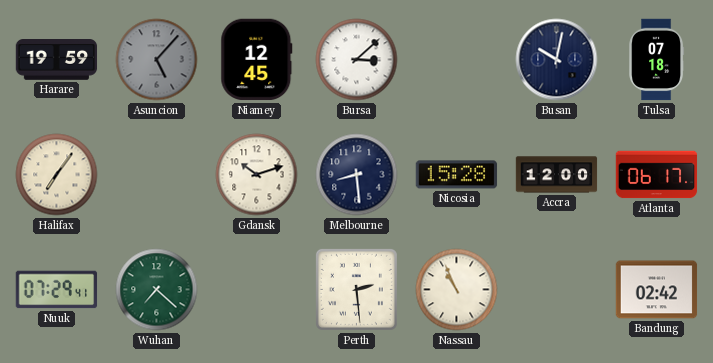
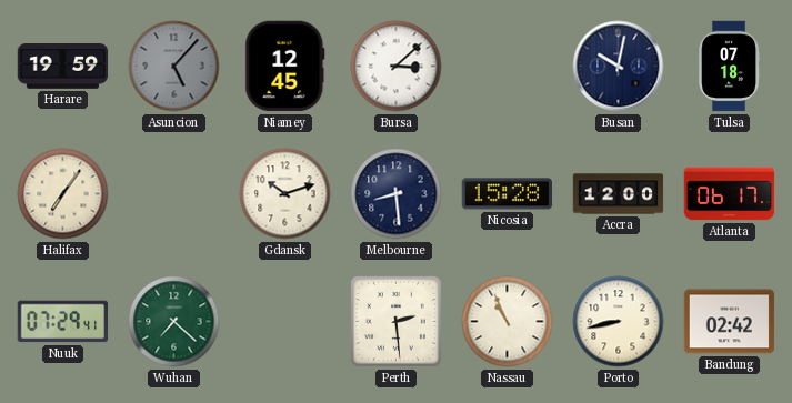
Porto: none -> 8:43
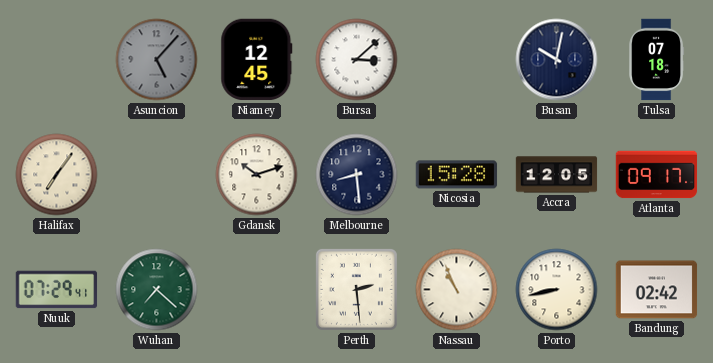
Harare: 19:59 -> none
Accra: 12:00 -> 12:05
Atlanta: 06:17 -> 09:17
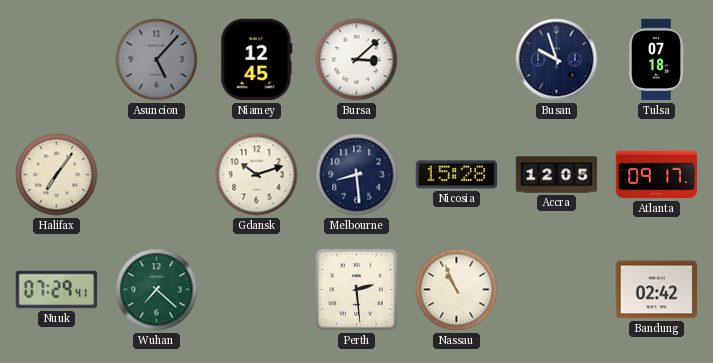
Busan: 10:02 -> 9:57
Porto: 8:43 -> none
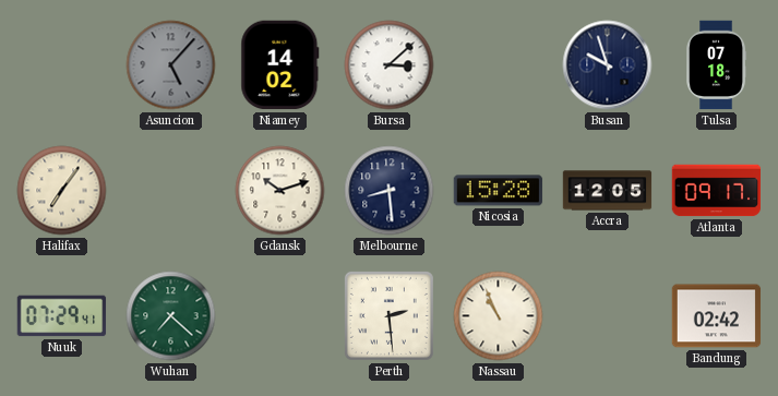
Niamey: 12:45 -> 14:02
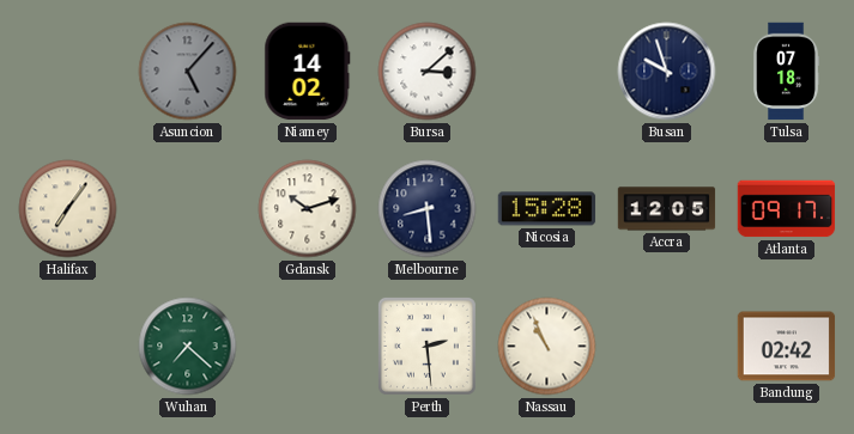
Nuuk: 07:29 -> none
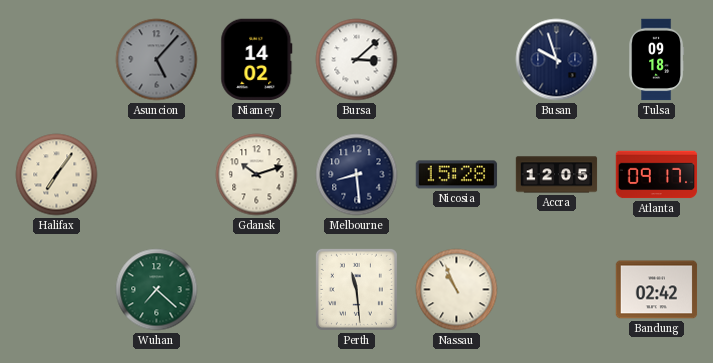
Tulsa: 07:18 -> 09:18
Perth: 2:29 -> 11:29
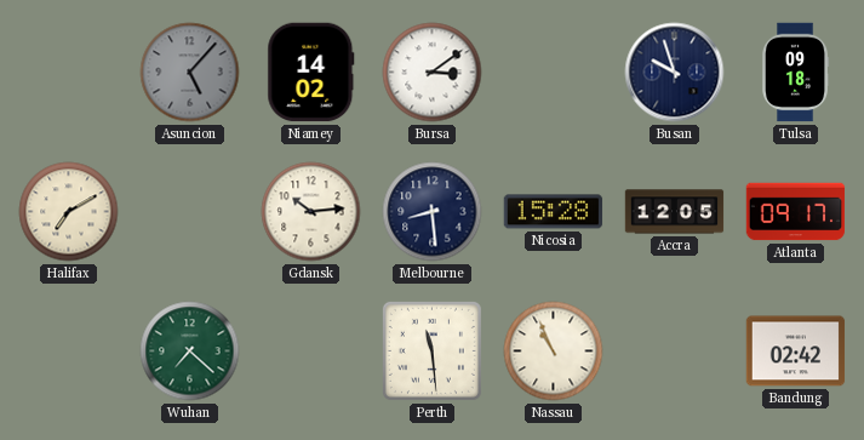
Bursa: 3:08 -> 3:09
Halifax: 7:06 -> 7:10
Gdansk: 10:12 -> 10:14
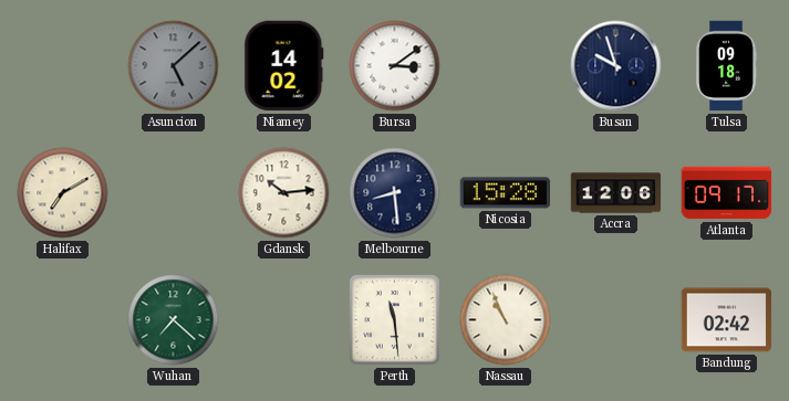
Asuncion: 5:07 -> 5:08
Accra: 12:05 -> 12:06
